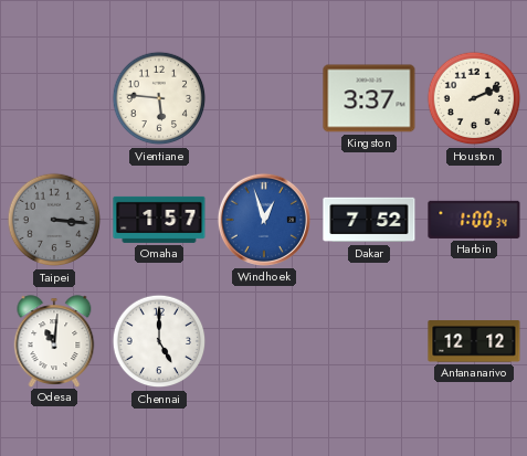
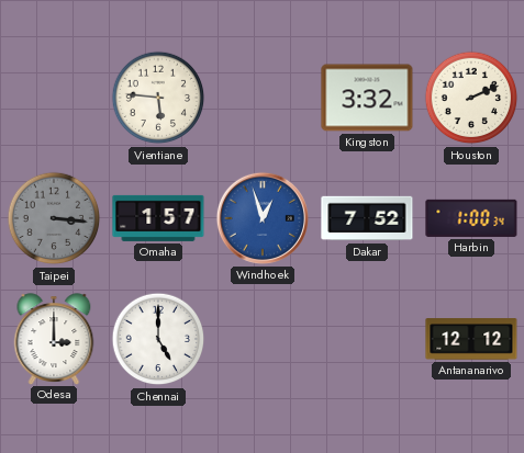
Kingston: 3:37 -> 3:32
Odesa: 11:01 -> 3:00
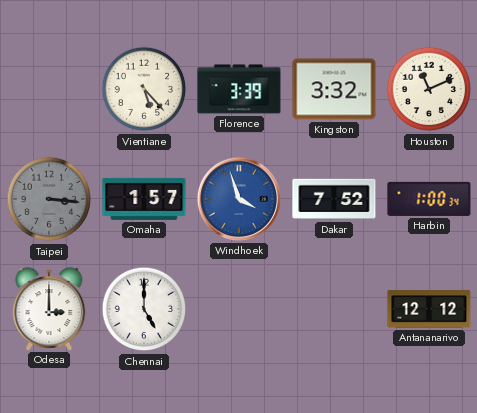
Vientiane: 5:46 -> 5:23
Florence: none -> 3:39
Houston: 2:11 -> 11:11
Windhoek: 12:57 -> 3:57
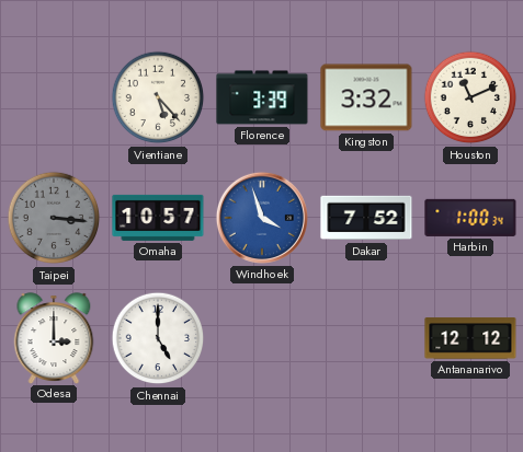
Omaha: 1:57 -> 10:57
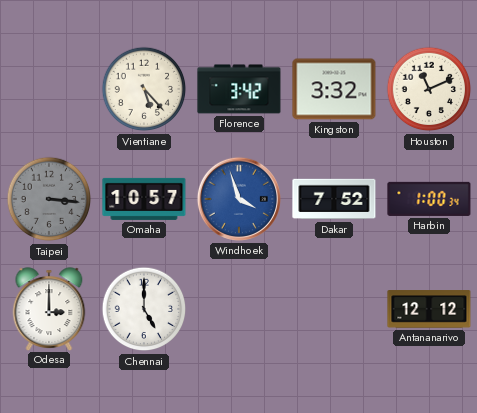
Florence: 3:39 -> 3:42
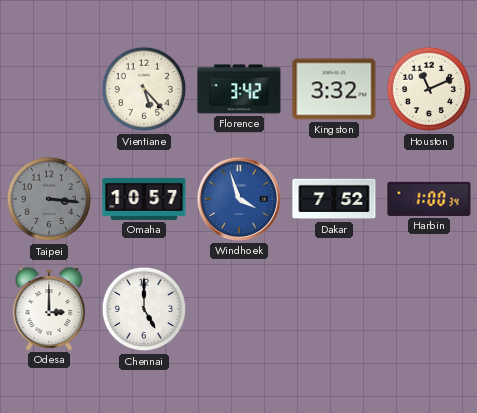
Antananarivo: 12:12 -> none
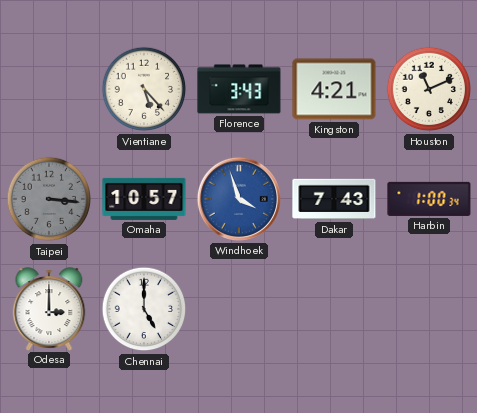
Florence: 3:42 -> 3:43
Kingston: 3:32 -> 4:21
Dakar: 7:52 -> 7:43
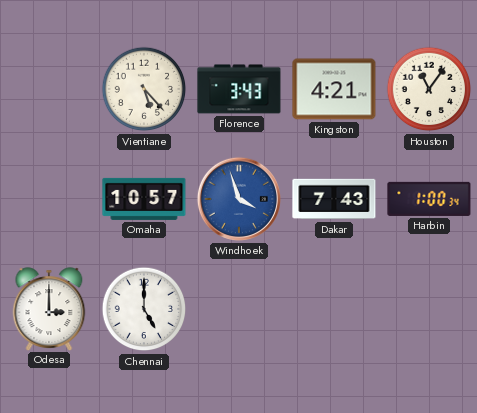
Houston: 11:11 -> 11:06
Taipei: 3:16 -> none
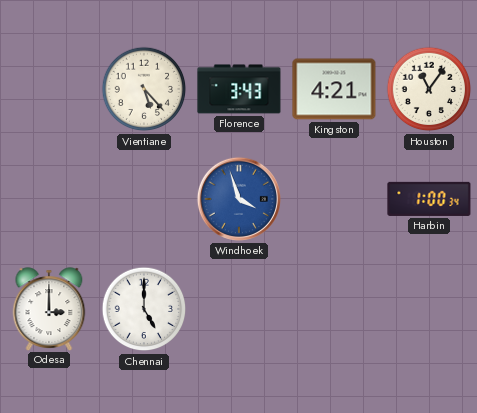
Omaha: 10:57 -> none
Dakar: 7:43 -> none
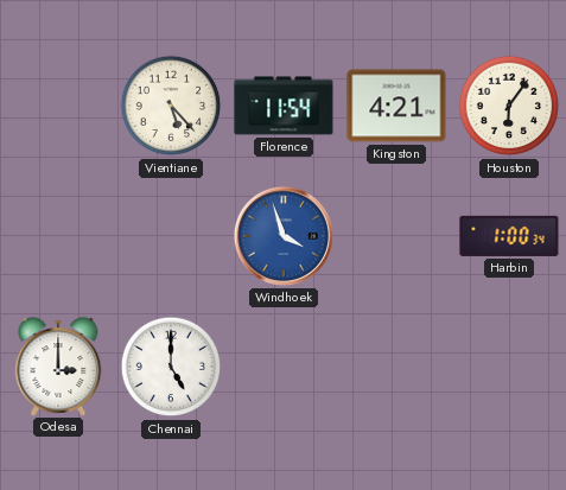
Florence: 3:43 -> 11:54
Houston: 11:06 -> 6:06
